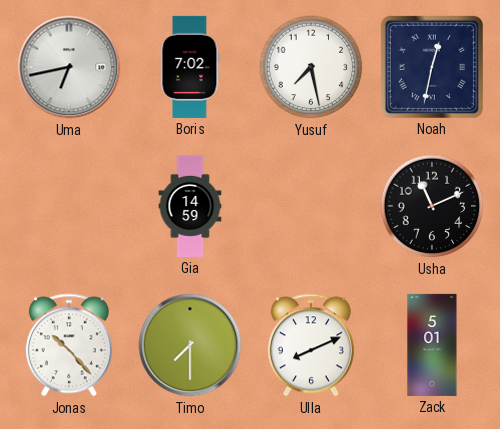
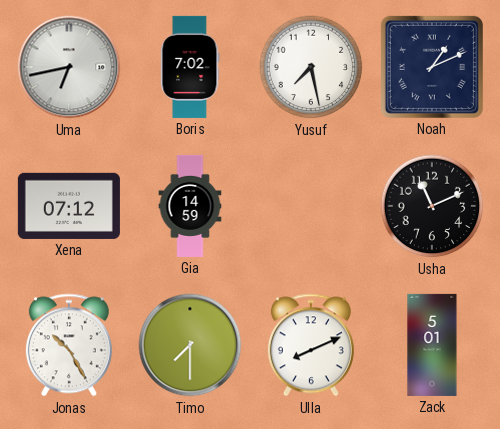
Noah: 12:32 -> 1:11
Xena: none -> 07:12
Jonas: 10:23 -> 10:25
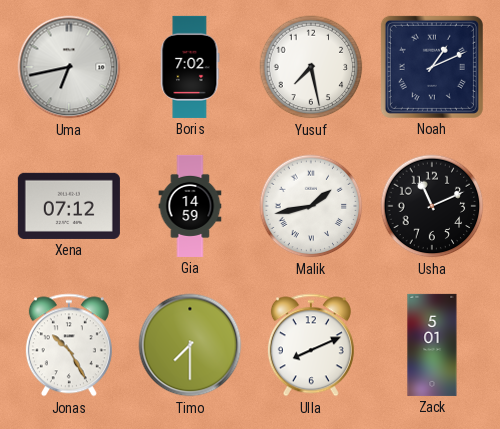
Malik: none -> 1:43
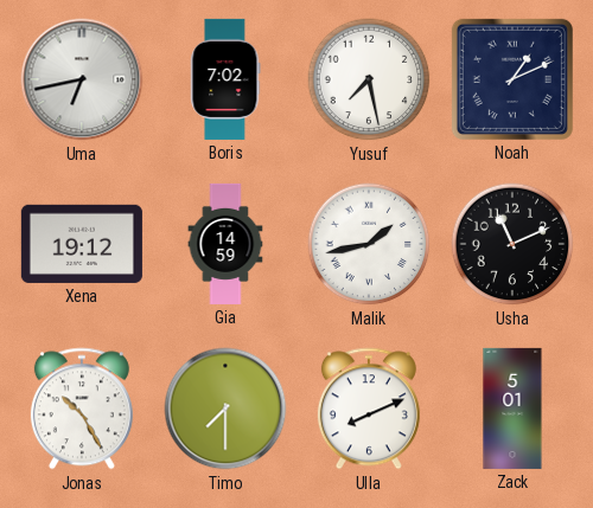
Xena: 07:12 -> 19:12
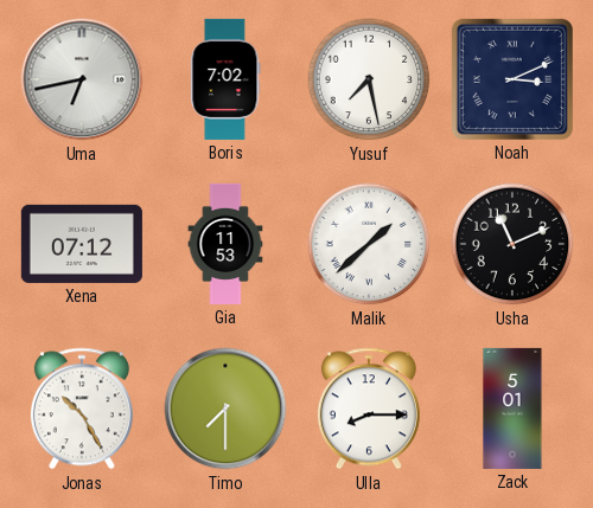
Noah: 1:11 -> 3:11
Xena: 19:12 -> 07:12
Gia: 14:59 -> 11:53
Malik: 1:43 -> 1:38
Ulla: 8:11 -> 8:15
